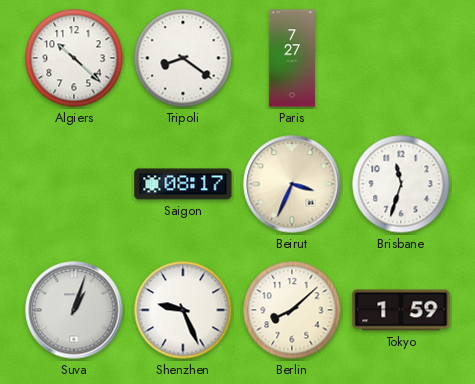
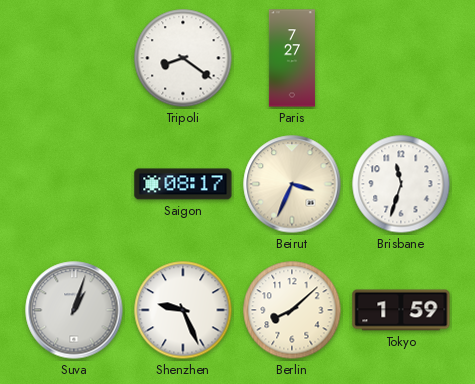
Algiers: 10:22 -> none
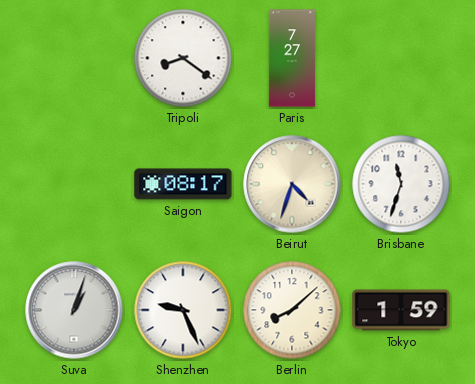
Beirut: 3:34 -> 4:33
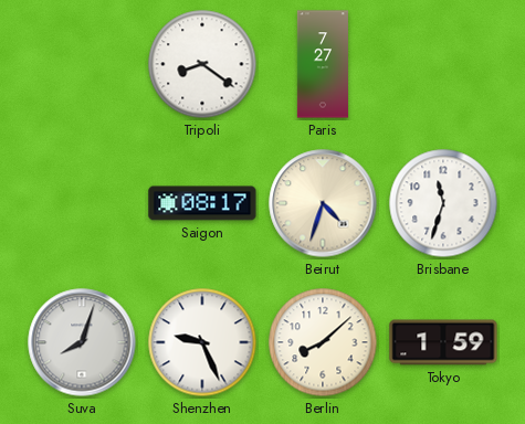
Suva: 1:03 -> 8:03
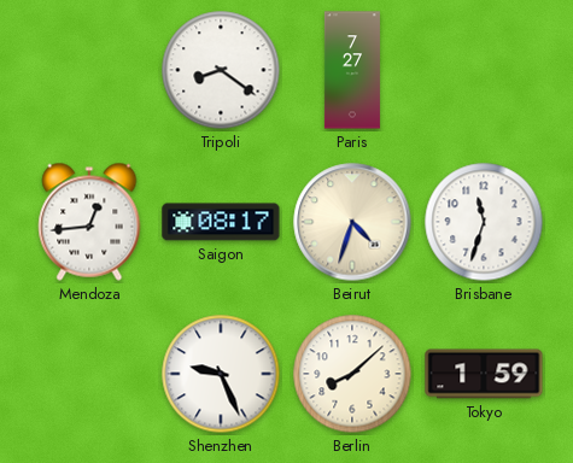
Mendoza: none -> 12:44
Suva: 8:03 -> none
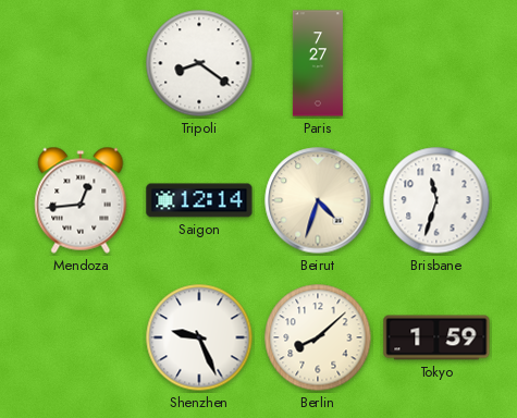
Saigon: 08:17 -> 12:14
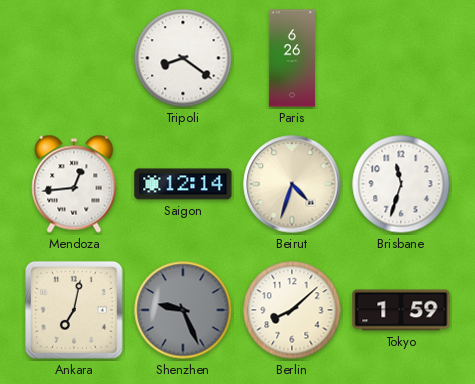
Paris: 7:27 -> 6:26
Ankara: none -> 7:02
Shenzhen dial: white -> grey
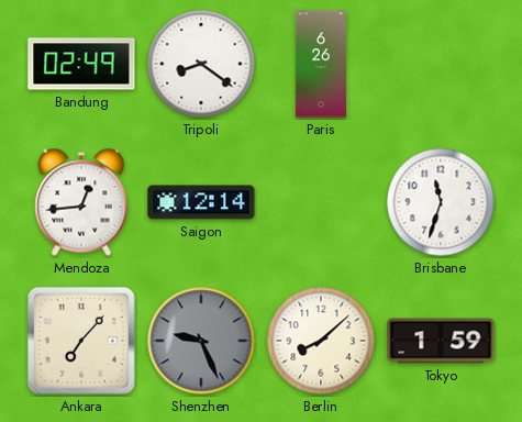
Bandung: none -> 02:49
Beirut: 4:33 -> none
Ankara: 7:02 -> 7:07
